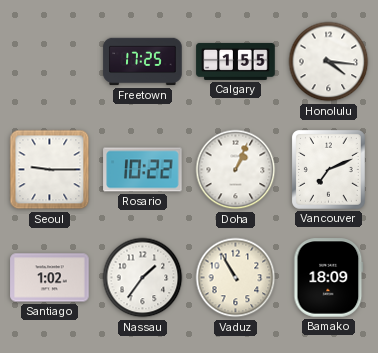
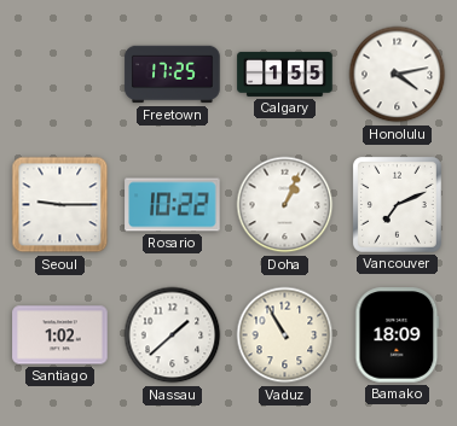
Honolulu: 4:16 -> 4:13
Nassau: 1:36 -> 1:38
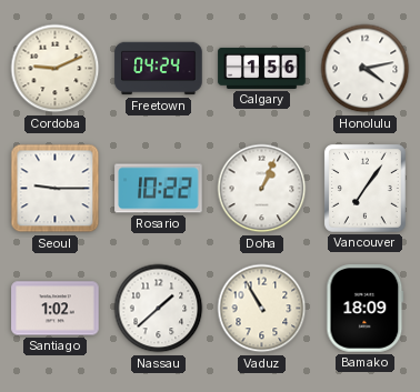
Cordoba: none -> 9:11
Freetown: 17:25 -> 04:24
Calgary: 1:55 -> 1:56
Vancouver: 7:11 -> 7:06
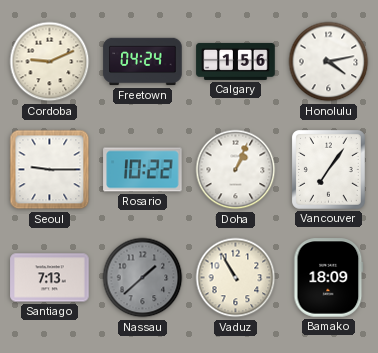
Santiago: 1:02 -> 7:13
Nassau dial: white -> grey
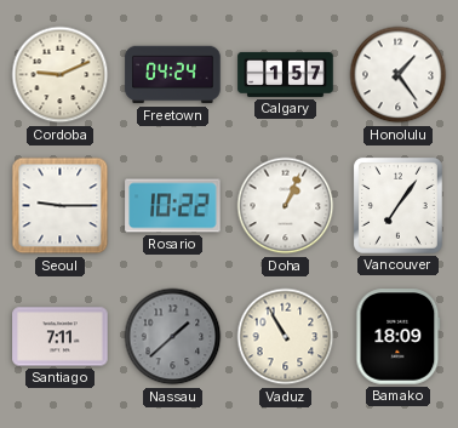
Calgary: 1:56 -> 1:57
Honolulu: 4:13 -> 1:24
Santiago: 7:13 -> 7:11
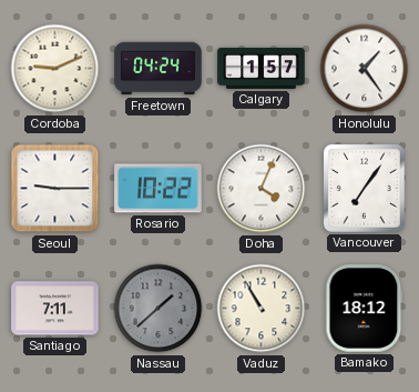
Doha: 1:04 -> 4:04
Bamako: 18:09 -> 18:12
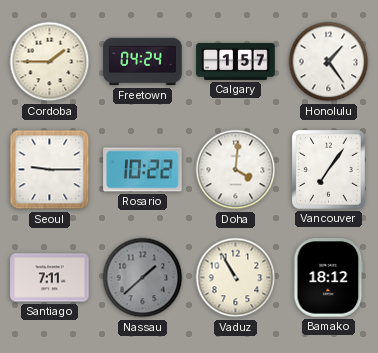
Cordoba: 9:11 -> 1:45
Doha: 4:04 -> 4:01
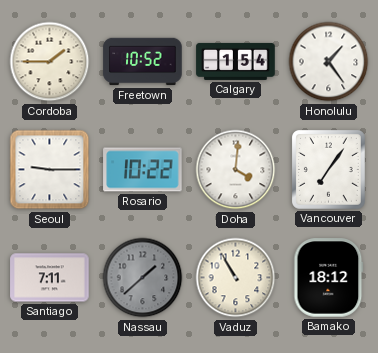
Freetown: 04:24 -> 10:52
Calgary: 1:57 -> 1:54
